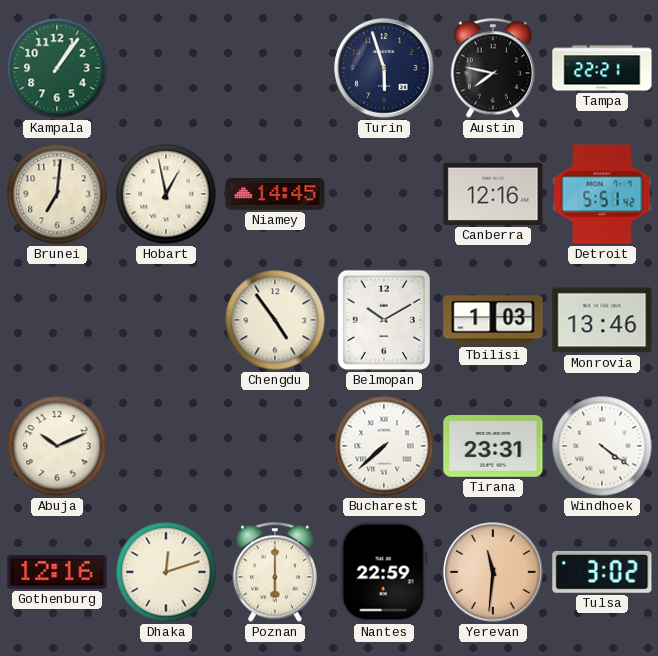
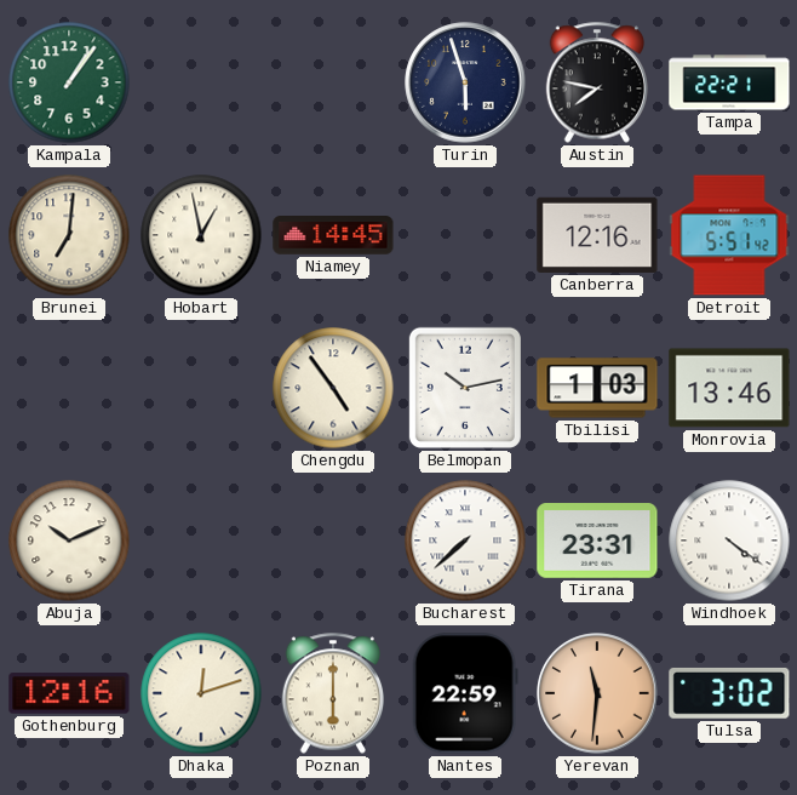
Belmopan: 10:10 -> 10:13
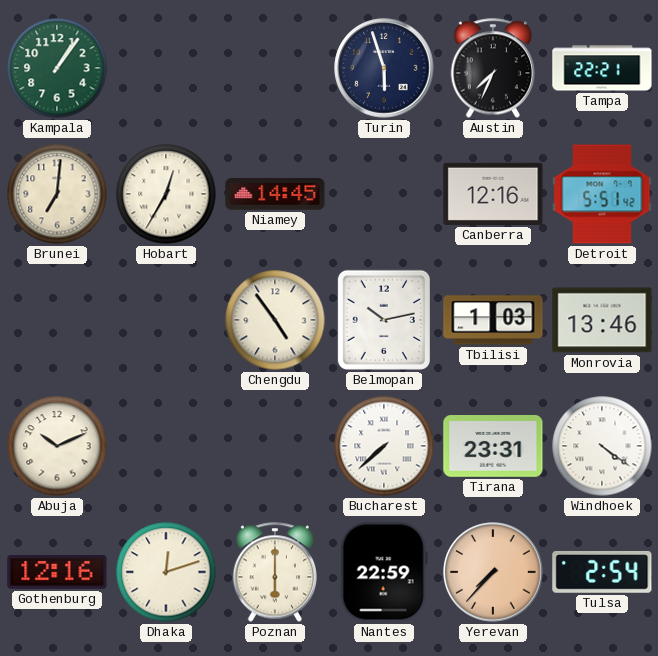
Austin: 7:47 -> 7:34
Hobart: 12:58 -> 12:35
Yerevan: 11:31 -> 7:37
Tulsa: 3:02 -> 2:54
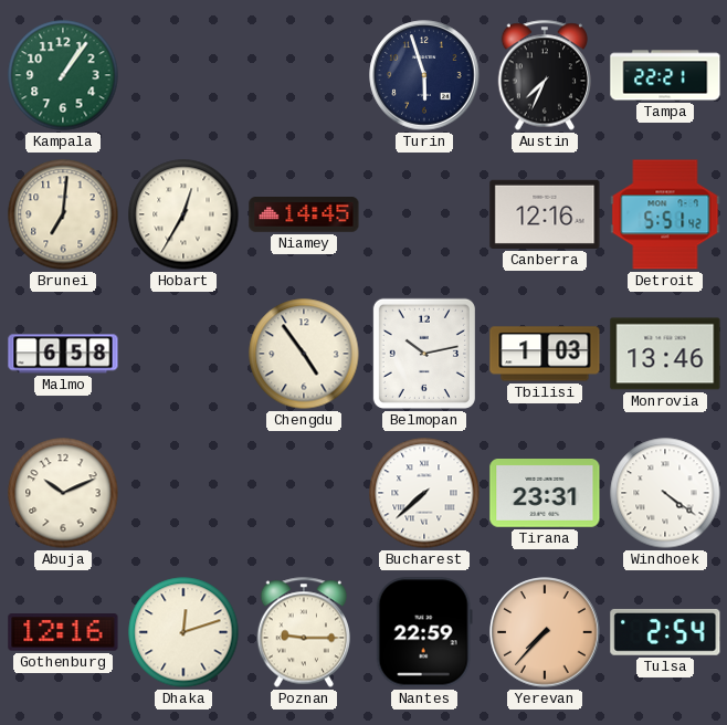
Malmo: none -> 6:58
Poznan: 6:00 -> 9:15
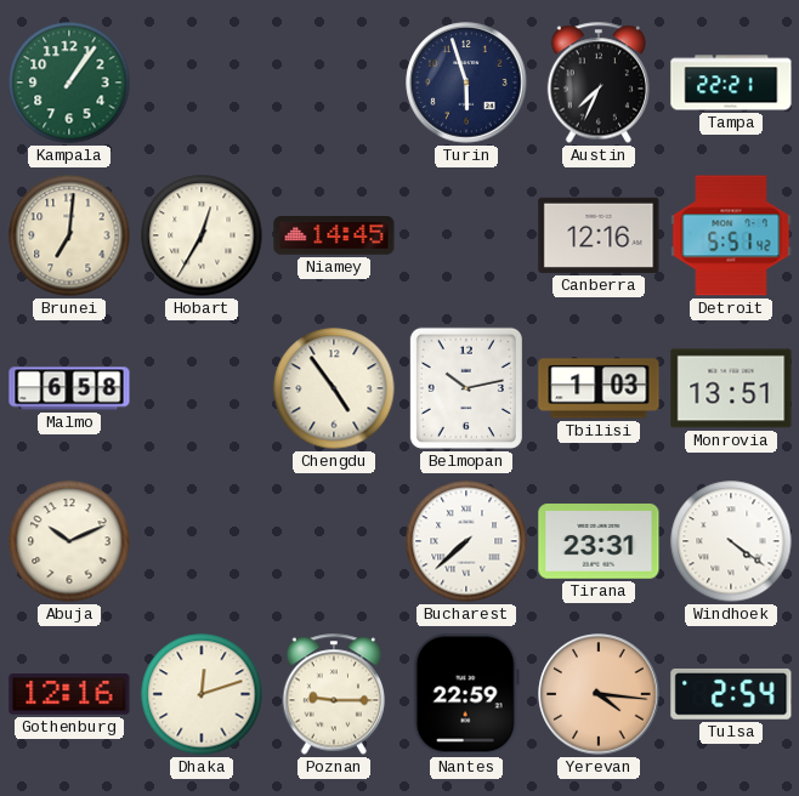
Monrovia: 13:46 -> 13:51
Yerevan: 7:37 -> 4:16
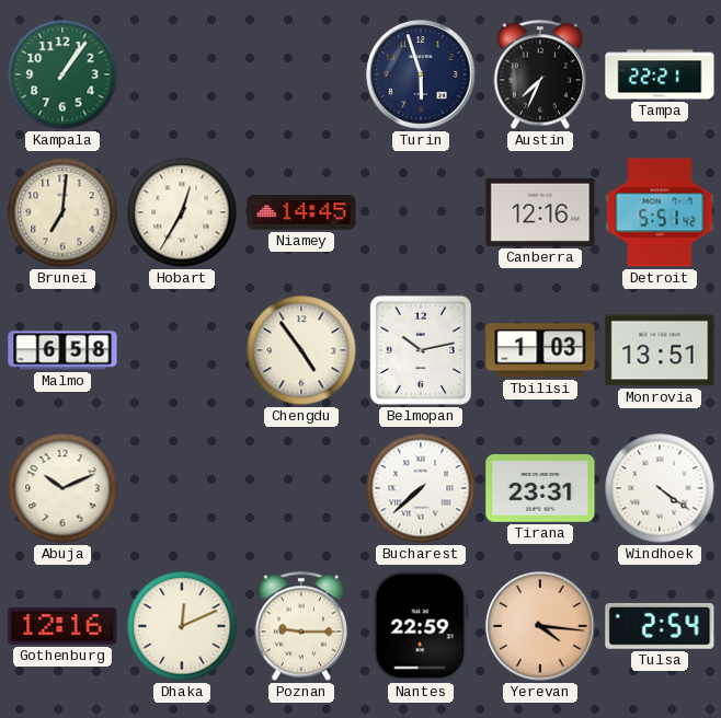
Dhaka: 12:12 -> 12:11
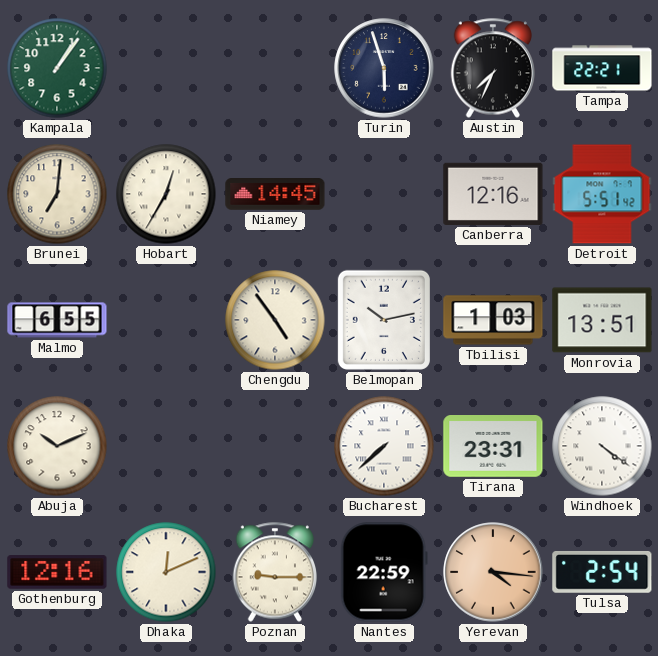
Malmo: 6:58 -> 6:55
